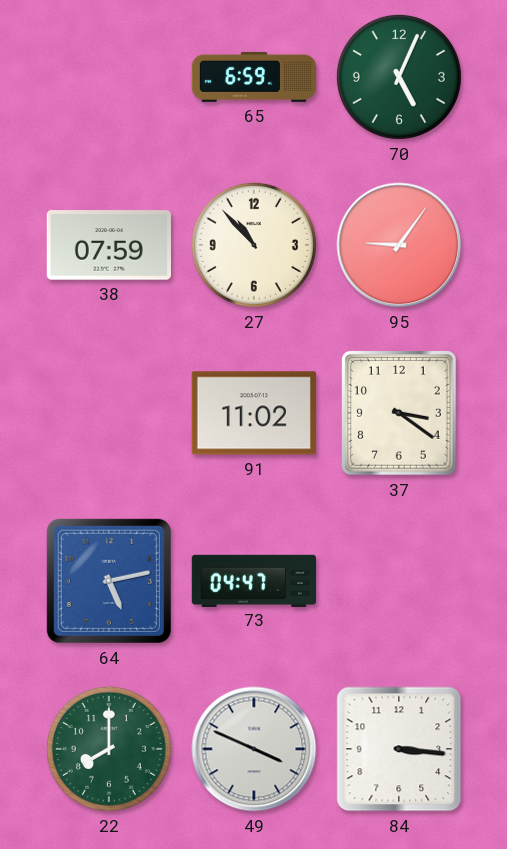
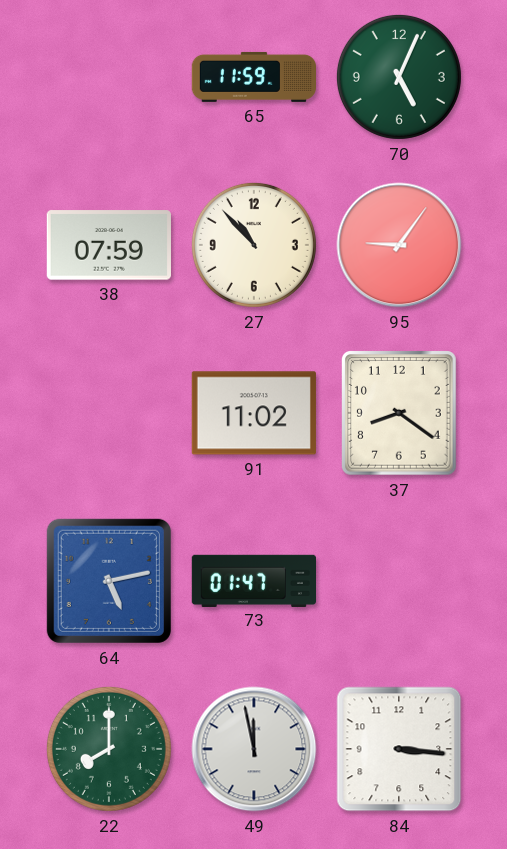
65: 6:59 -> 11:59
37: 3:21 -> 8:21
73: 04:47 -> 01:47
49: 3:49 -> 11:58
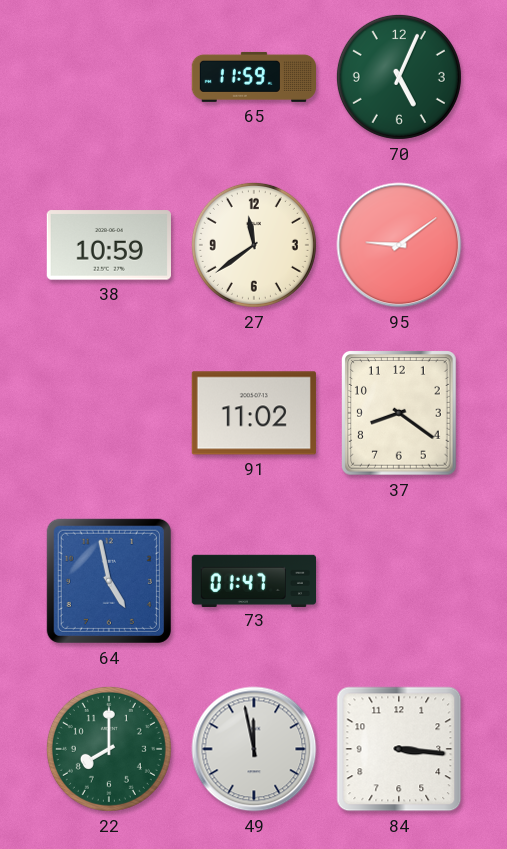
38: 07:59 -> 10:59
27: 10:53 -> 11:39
95: 9:06 -> 9:09
64: 5:13 -> 4:58
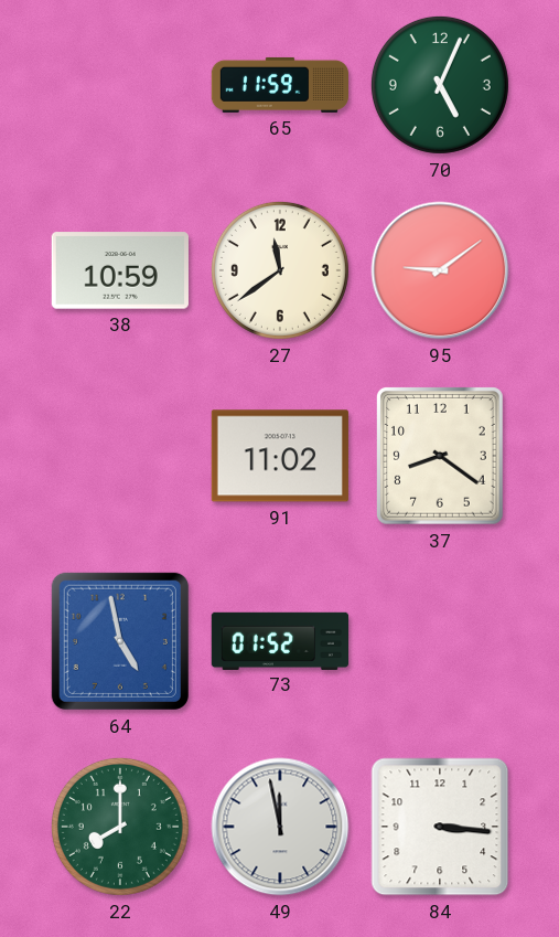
73: 01:47 -> 01:52
